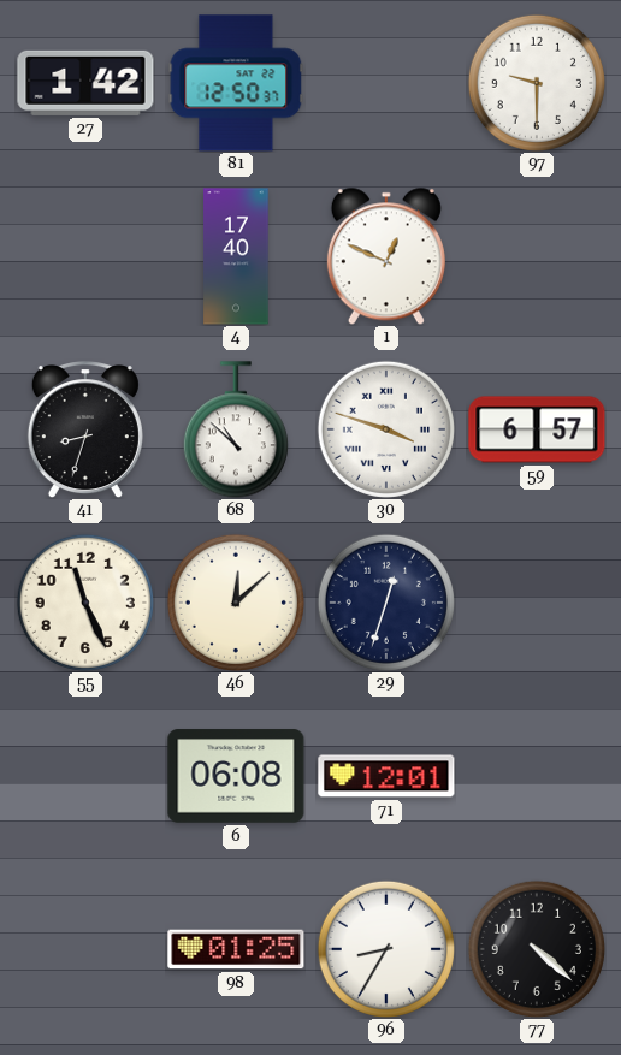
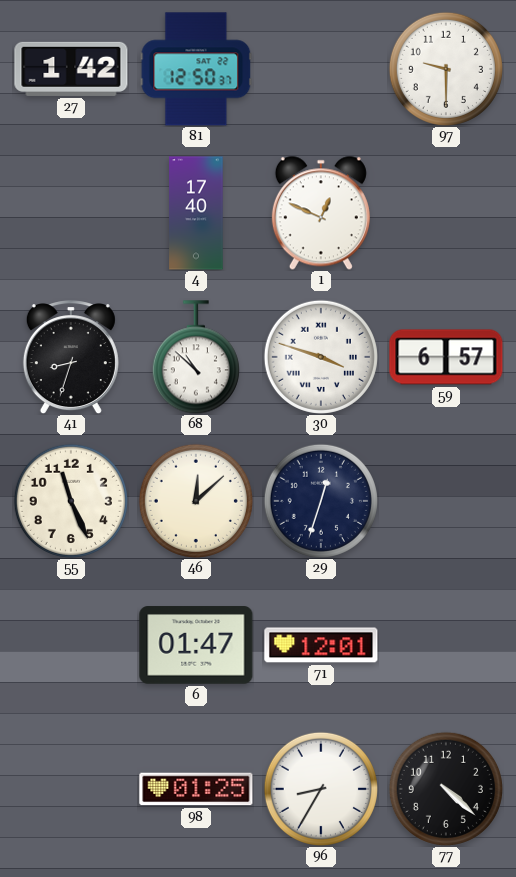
6: 06:08 -> 01:47
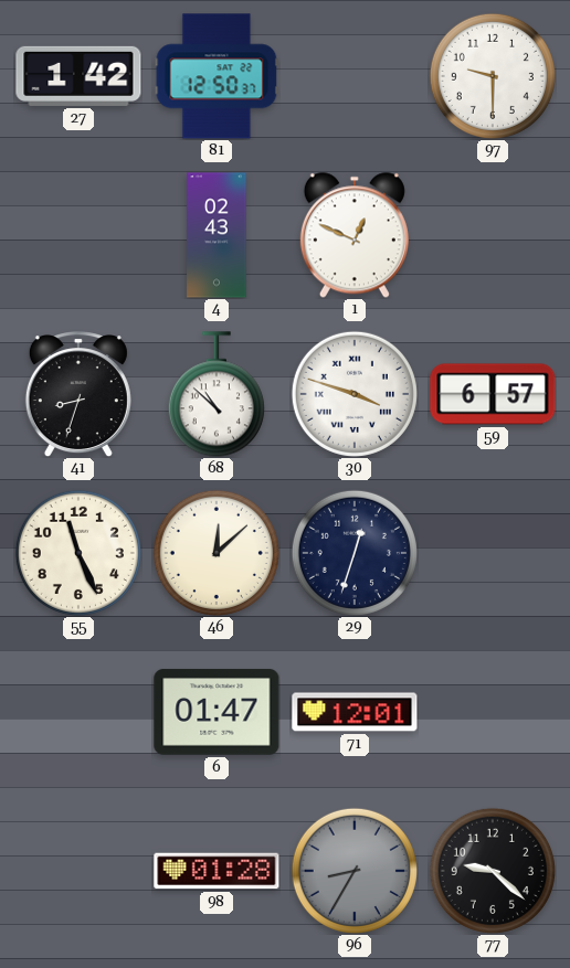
4: 17:40 -> 02:43
98: 01:25 -> 01:28
96 dial: white -> grey
77: 4:22 -> 9:22
